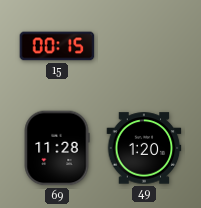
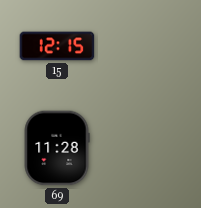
15: 00:15 -> 12:15
49: 1:20 -> none
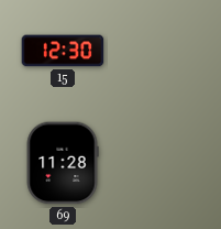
15: 12:15 -> 12:30
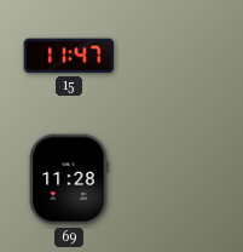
15: 12:30 -> 11:47
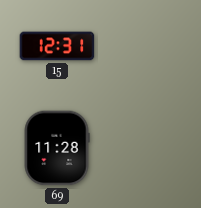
15: 11:47 -> 12:31
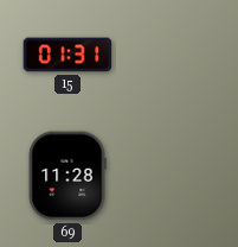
15: 12:31 -> 01:31
